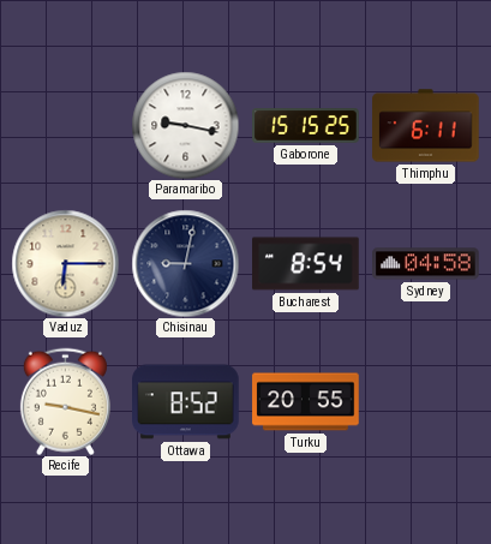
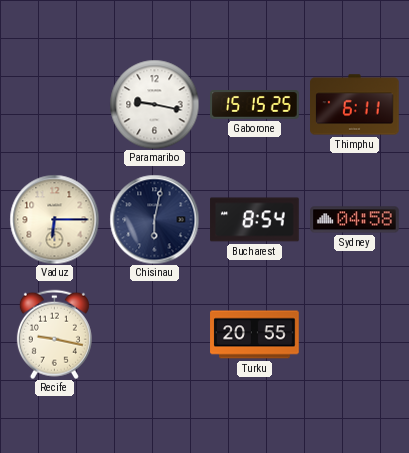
Chisinau: 9:02 -> 6:02
Ottawa: 8:52 -> none
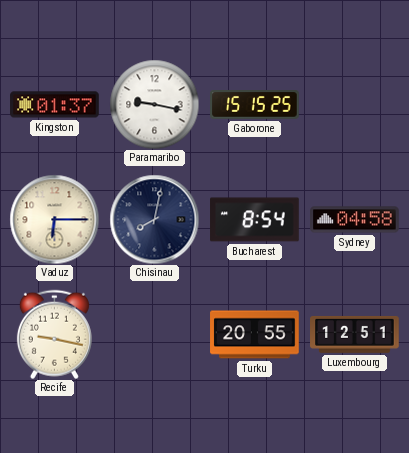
Kingston: none -> 01:37
Thimphu: 6:11 -> none
Chisinau: 6:02 -> 8:02
Luxembourg: none -> 12:51
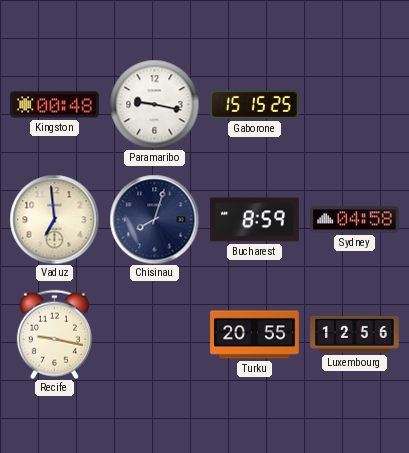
Kingston: 01:37 -> 00:48
Vaduz: 6:15 -> 6:59
Chisinau: 8:02 -> 8:03
Bucharest: 8:54 -> 8:59
Luxembourg: 12:51 -> 12:56
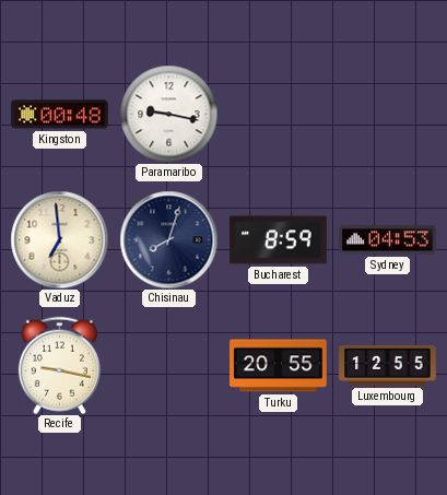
Gaborone: 15:15 -> none
Sydney: 04:58 -> 04:53
Luxembourg: 12:56 -> 12:55
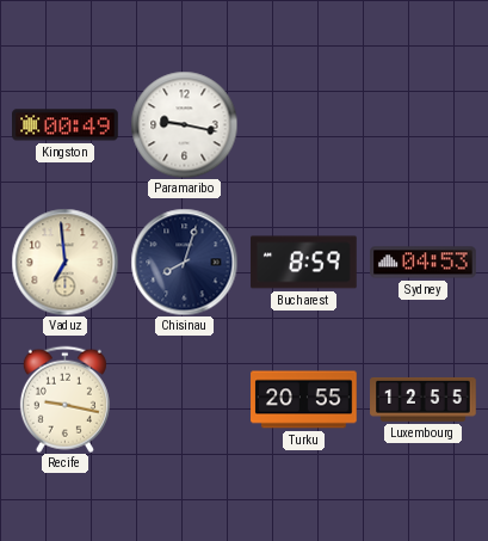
Kingston: 00:48 -> 00:49
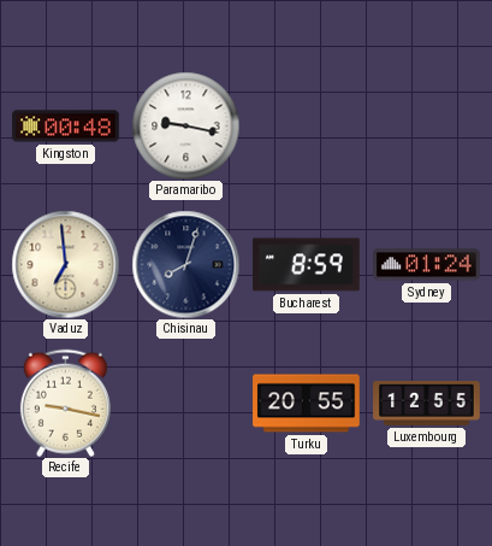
Kingston: 00:49 -> 00:48
Sydney: 04:53 -> 01:24
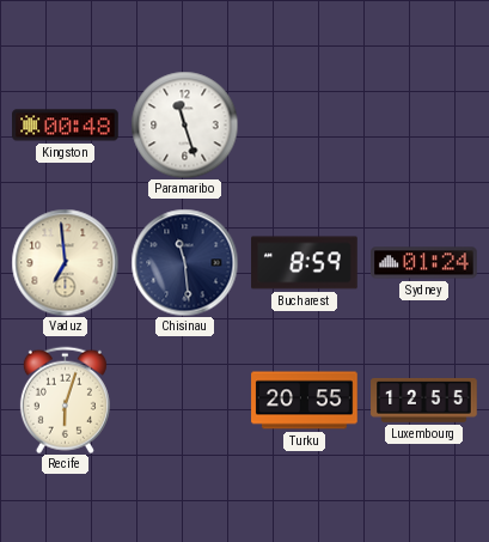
Paramaribo: 9:17 -> 11:27
Chisinau: 8:03 -> 11:29
Recife: 9:17 -> 6:03
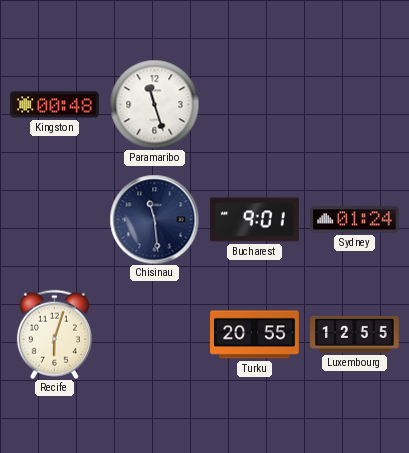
Vaduz: 6:59 -> none
Bucharest: 8:59 -> 9:01
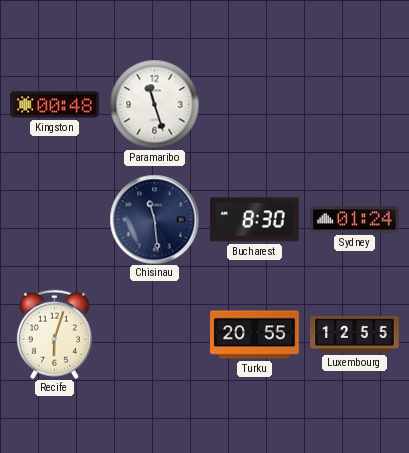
Bucharest: 9:01 -> 8:30
